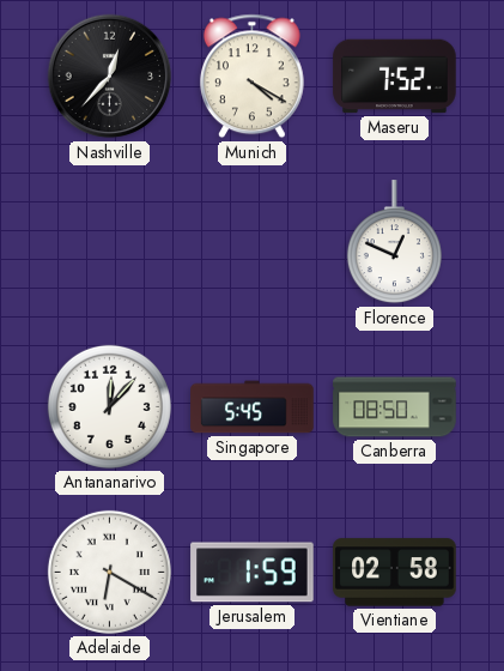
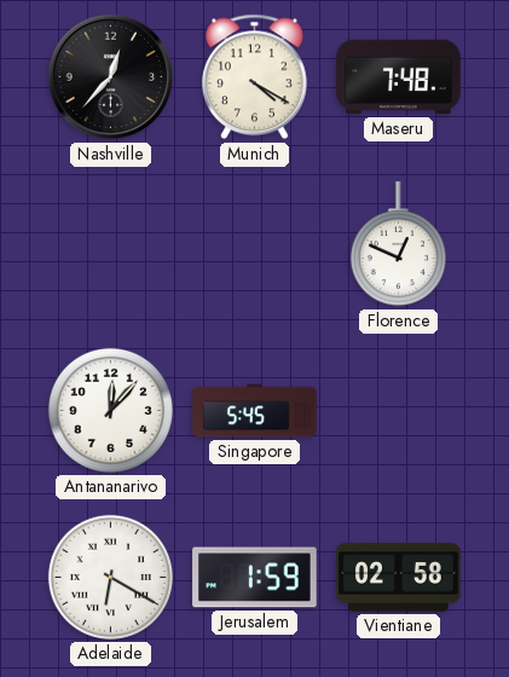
Maseru: 7:52 -> 7:48
Canberra: 08:50 -> none
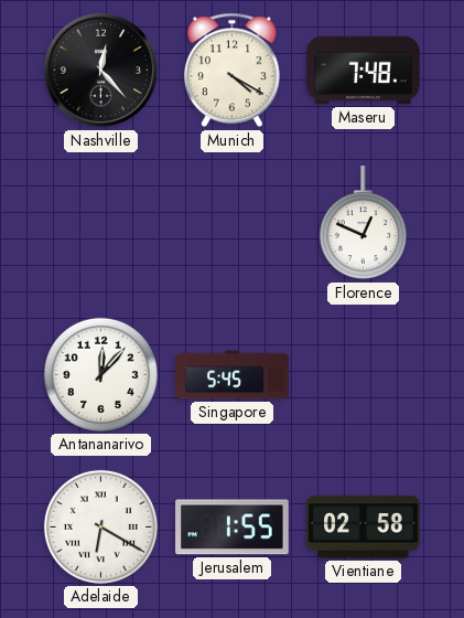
Nashville: 12:37 -> 12:23
Jerusalem: 1:59 -> 1:55
